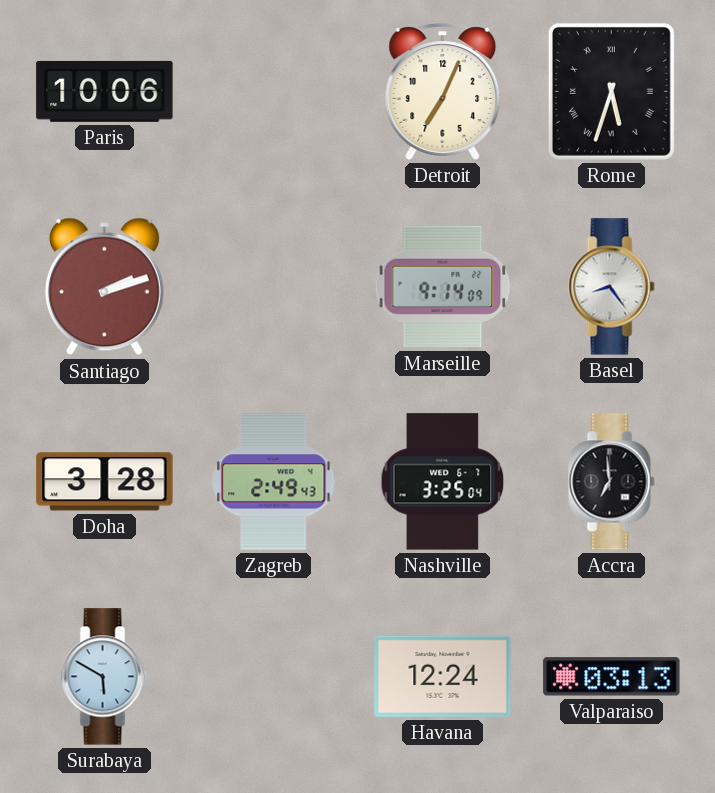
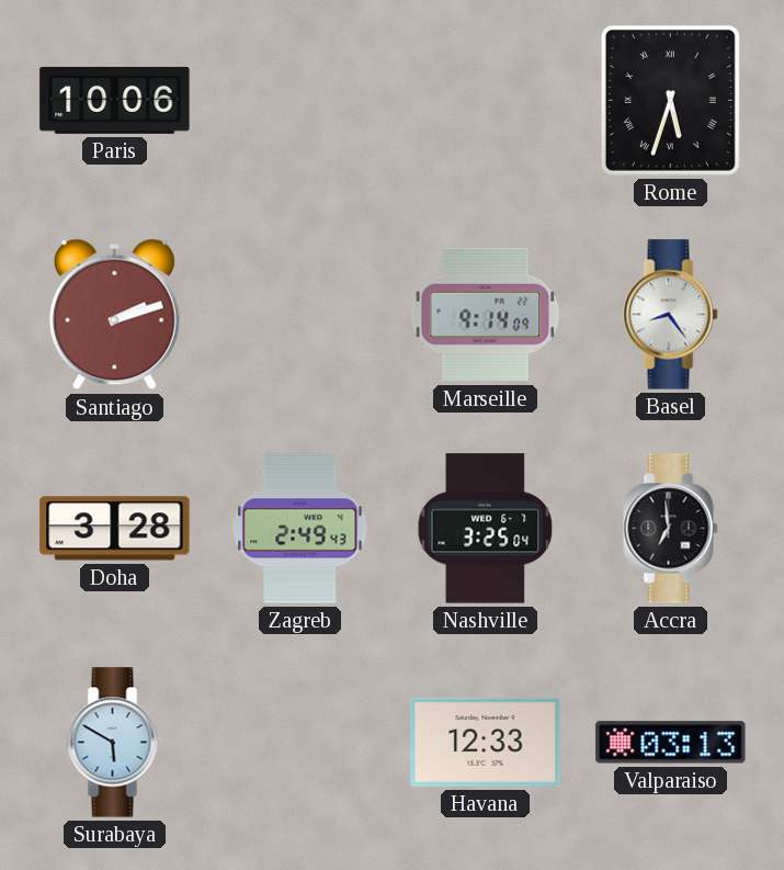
Detroit: 7:04 -> none
Havana: 12:24 -> 12:33
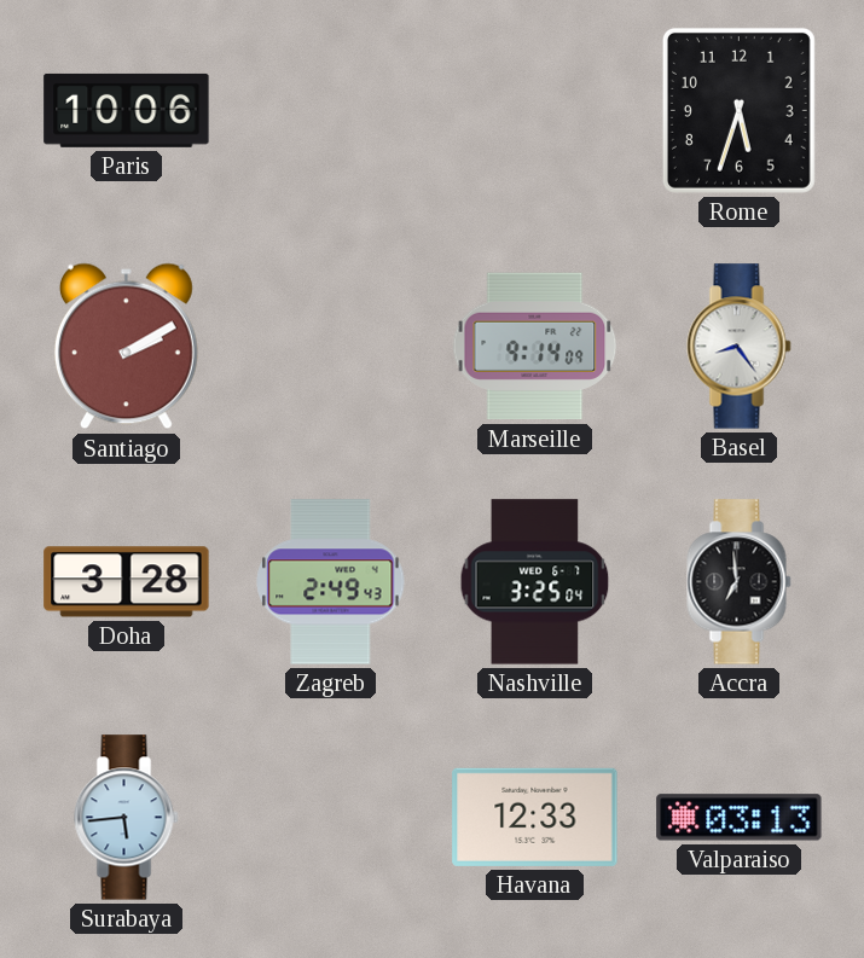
Rome numerals: Roman -> Arabic
Santiago: 2:12 -> 2:10
Surabaya: 5:50 -> 5:44
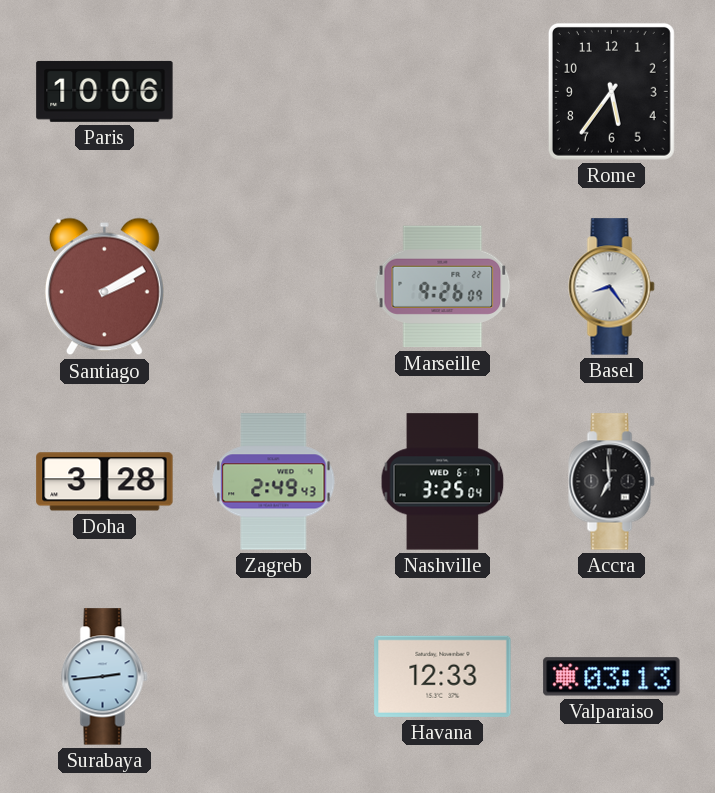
Rome: 5:33 -> 5:36
Marseille: 9:14 -> 9:26
Surabaya: 5:44 -> 2:44
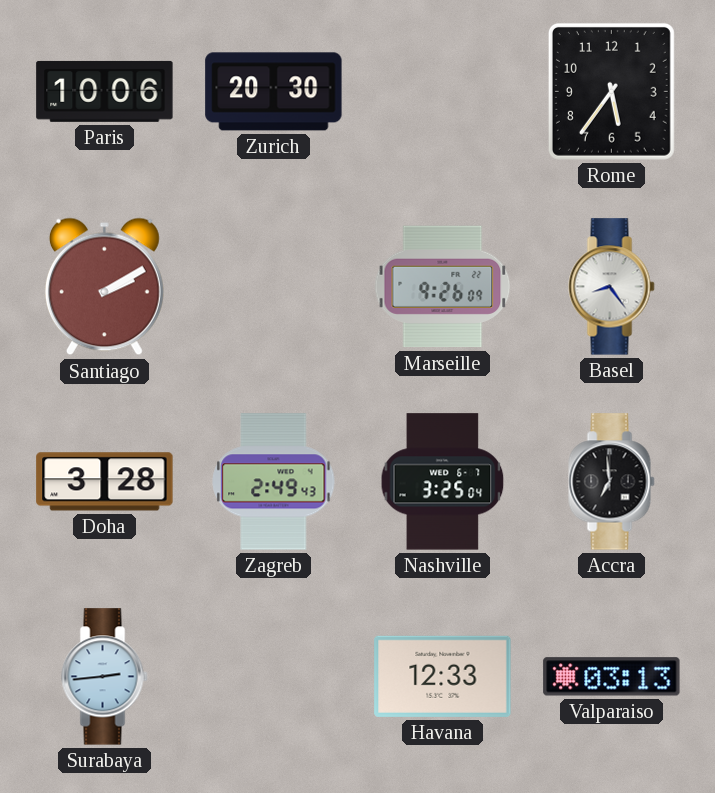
Zurich: none -> 20:30
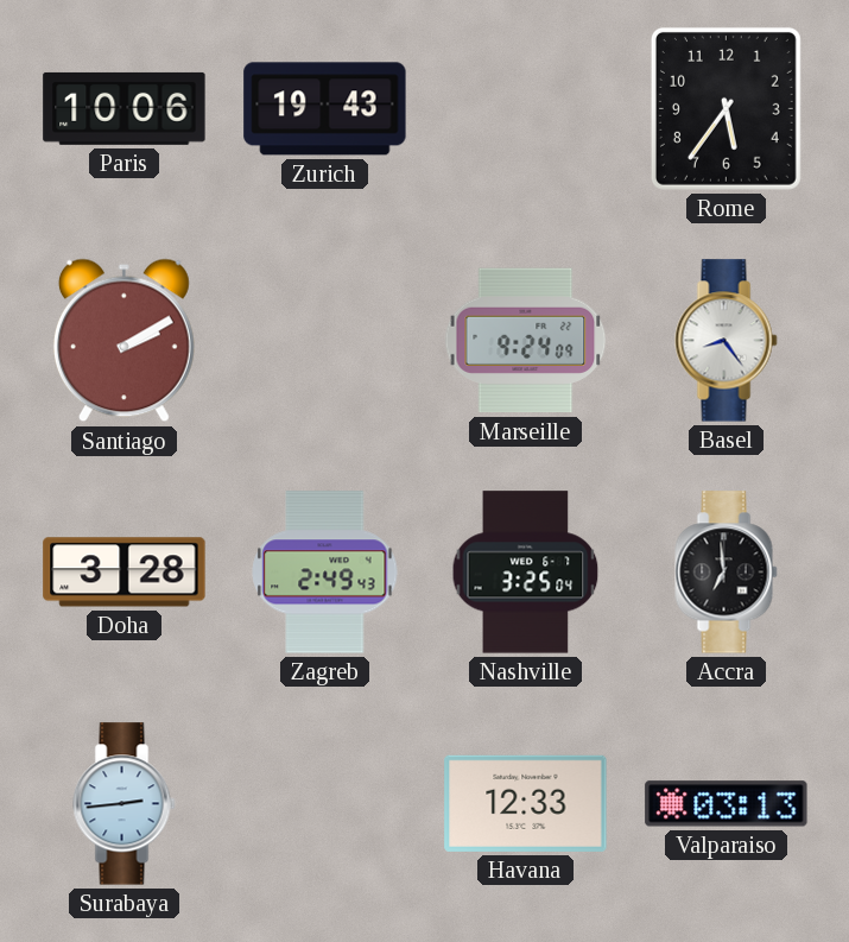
Zurich: 20:30 -> 19:43
Marseille: 9:26 -> 9:24
